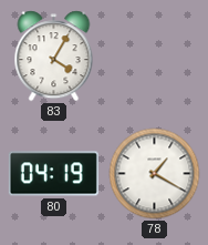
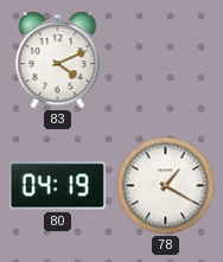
83: 4:05 -> 4:11
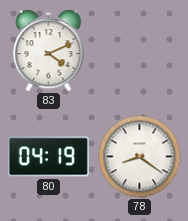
78: 1:20 -> 8:21
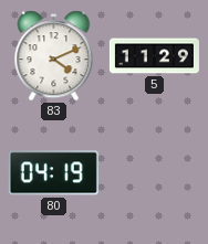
5: none -> 11:29
78: 8:21 -> none
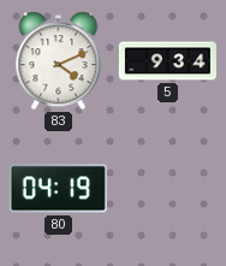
5: 11:29 -> 9:34
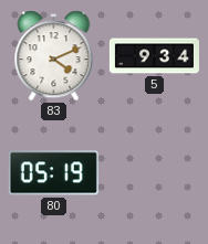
80: 04:19 -> 05:19
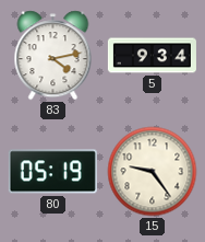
83: 4:11 -> 4:13
15: none -> 9:24
